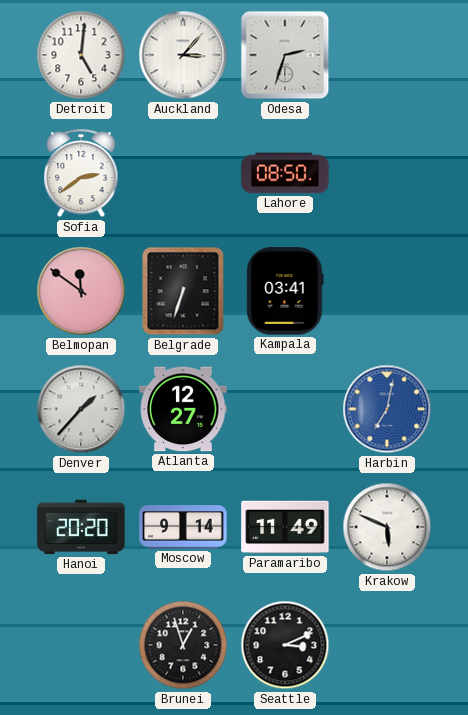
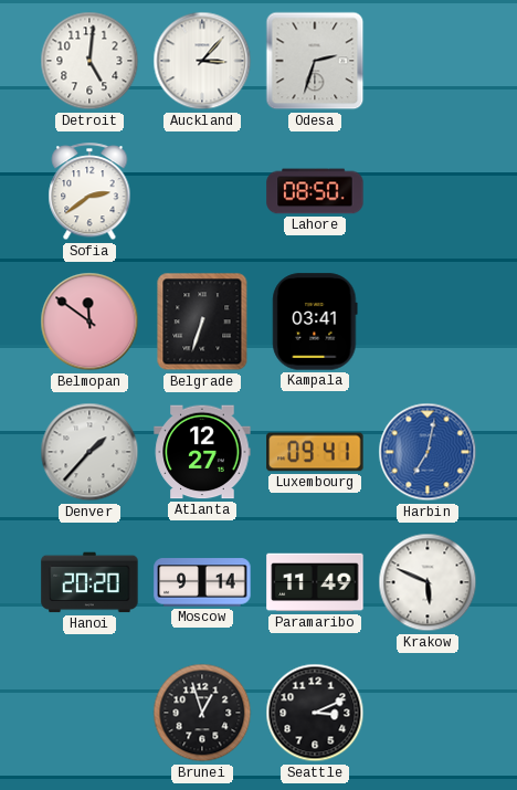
Luxembourg: none -> 09:41
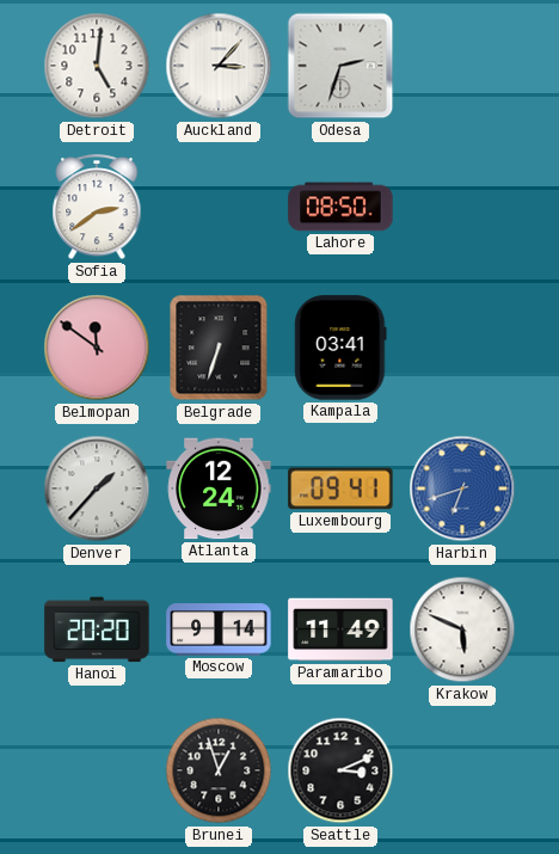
Atlanta: 12:27 -> 12:24
Harbin: 7:02 -> 6:42
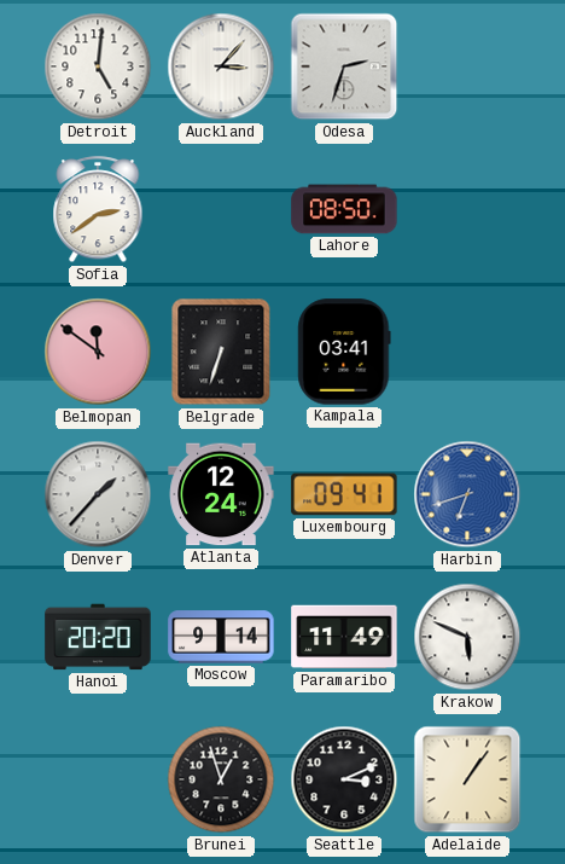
Adelaide: none -> 1:06
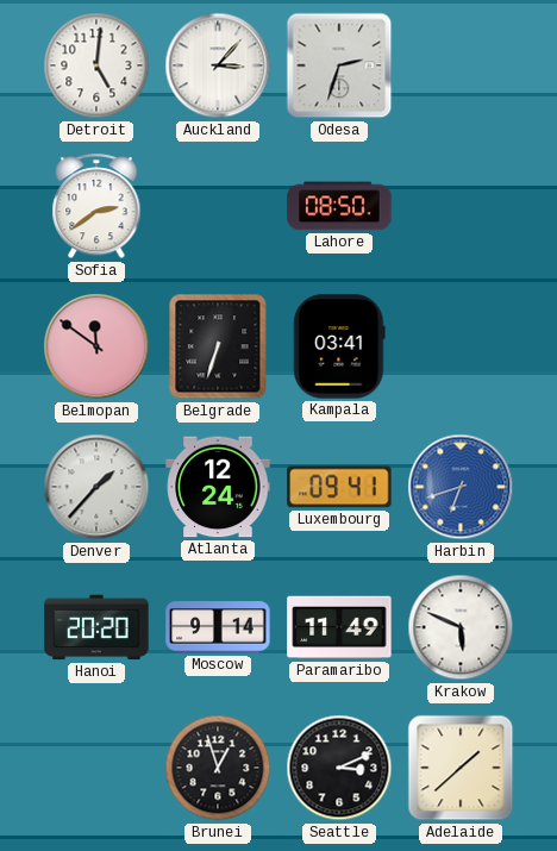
Adelaide: 1:06 -> 1:38
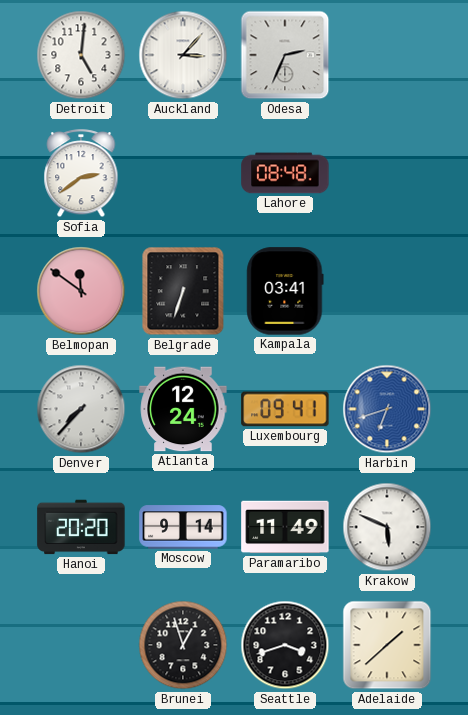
Odesa: 2:33 -> 2:34
Lahore: 08:50 -> 08:48
Denver: 1:37 -> 7:37
Seattle: 3:11 -> 3:42
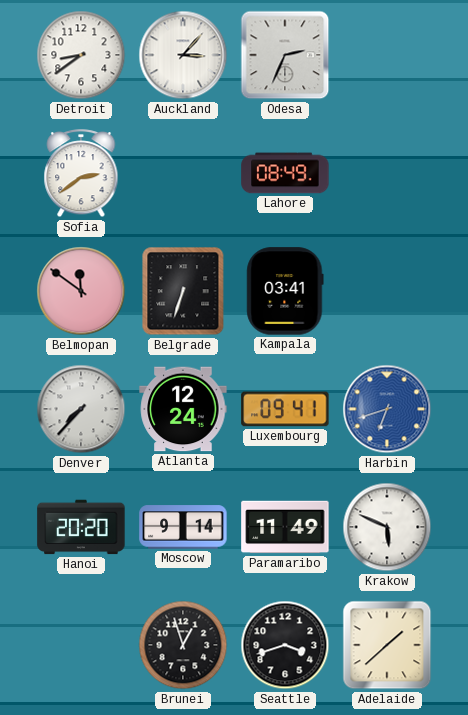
Detroit: 5:01 -> 8:39
Lahore: 08:48 -> 08:49
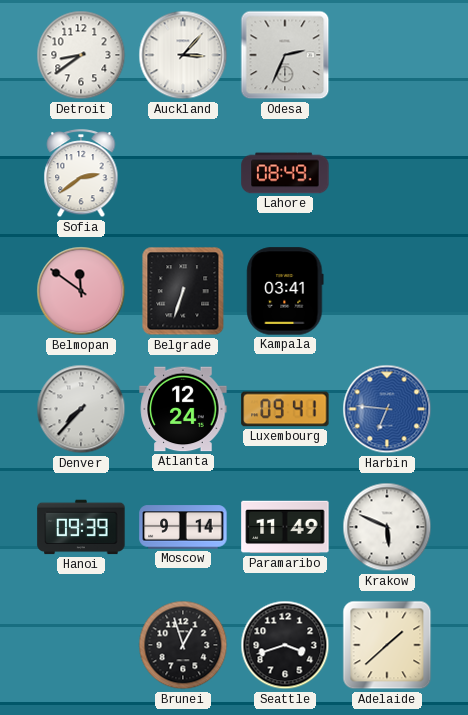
Harbin: 6:42 -> 6:46
Hanoi: 20:20 -> 09:39
